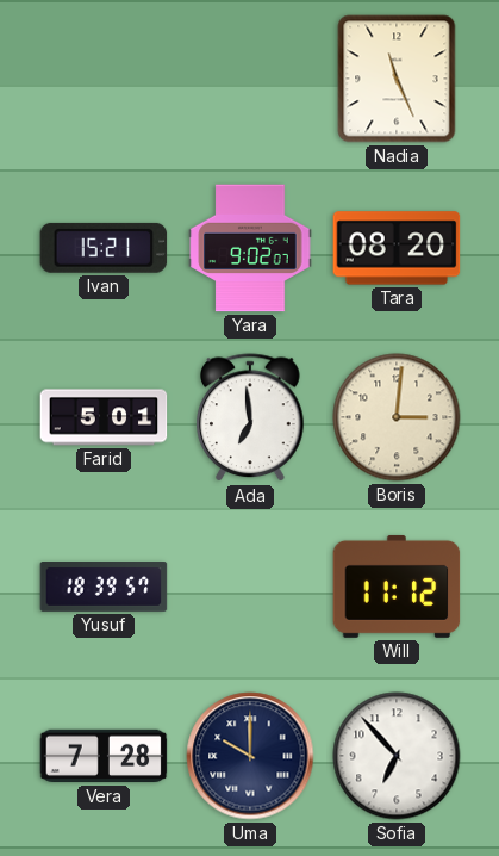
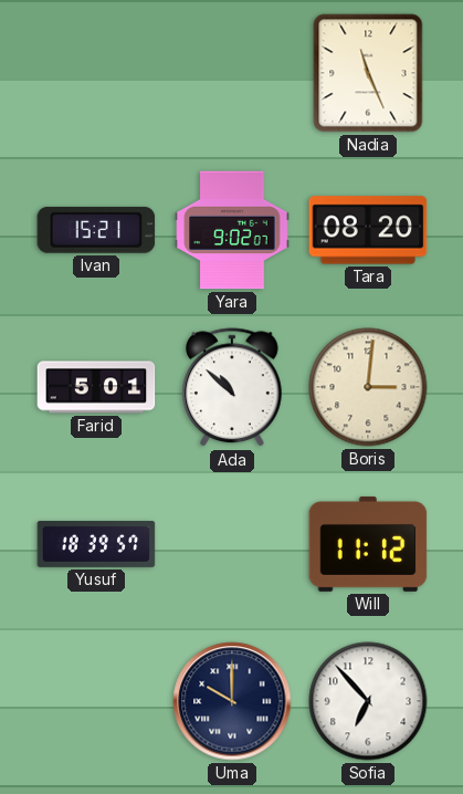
Ada: 6:59 -> 10:52
Vera: 7:28 -> none
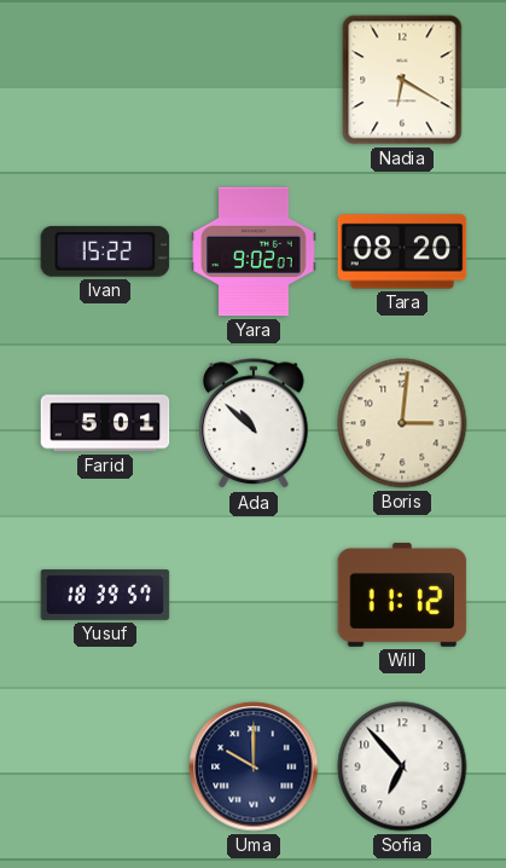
Nadia: 11:26 -> 6:20
Ivan: 15:21 -> 15:22
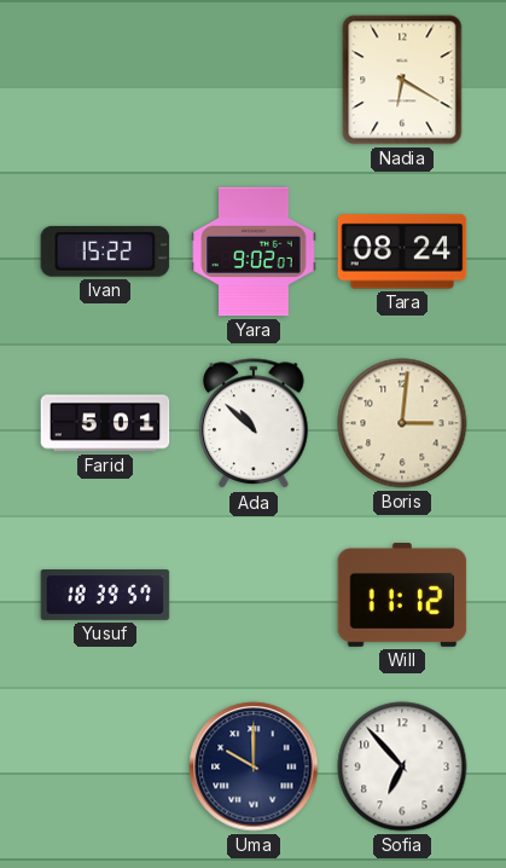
Tara: 08:20 -> 08:24
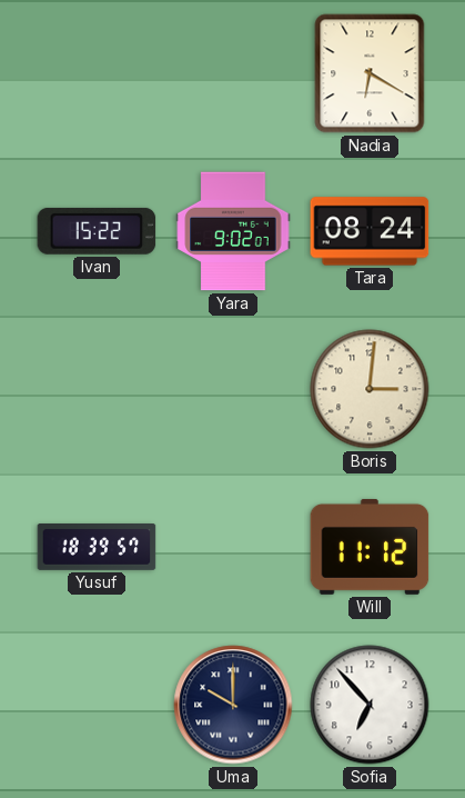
Farid: 5:01 -> none
Ada: 10:52 -> none
